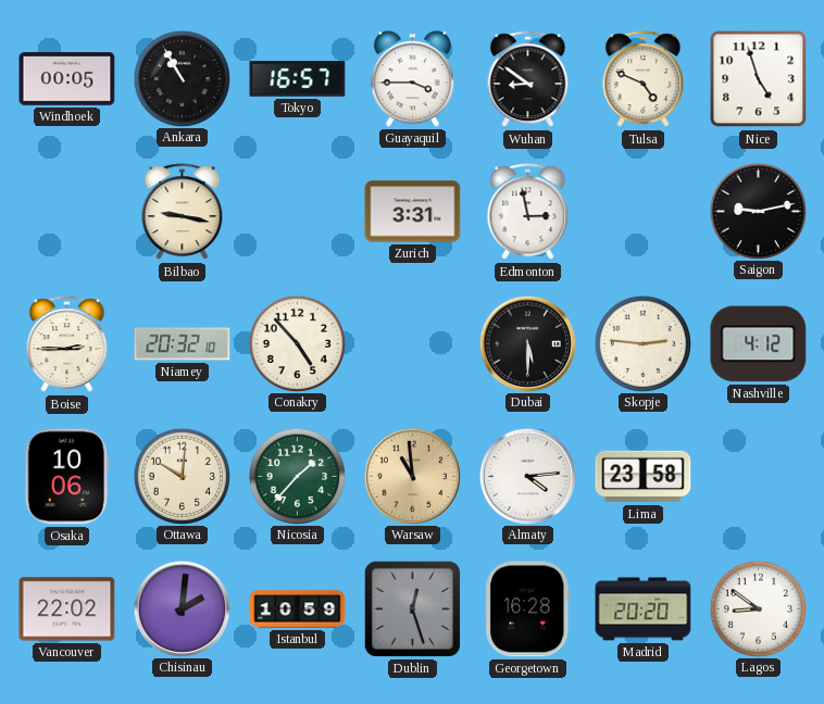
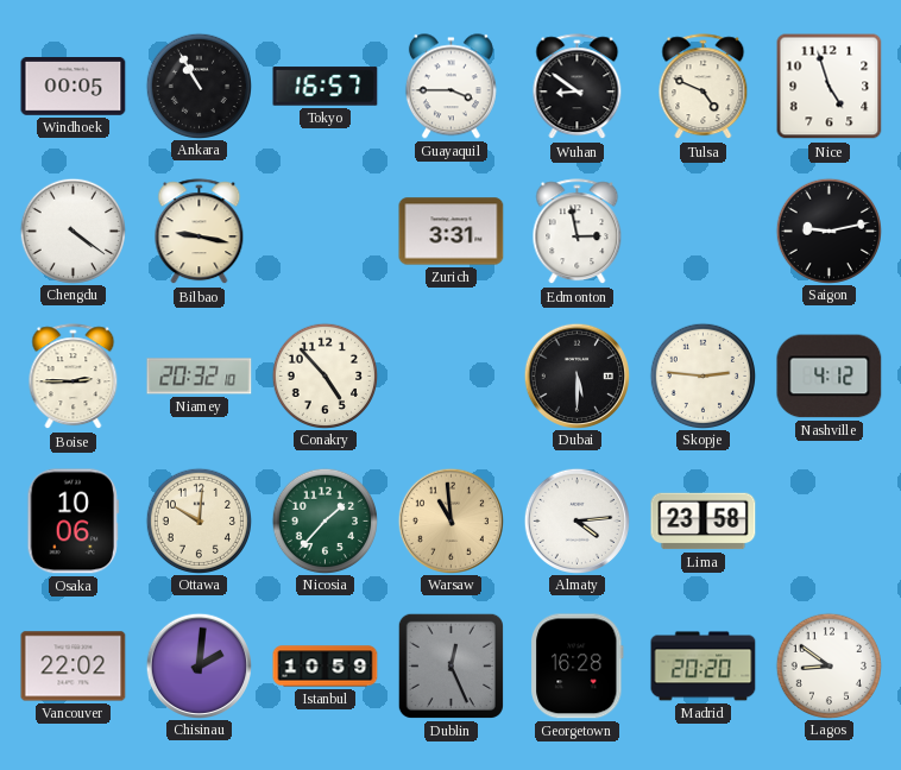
Chengdu: none -> 4:21
Dublin: 12:27 -> 12:26
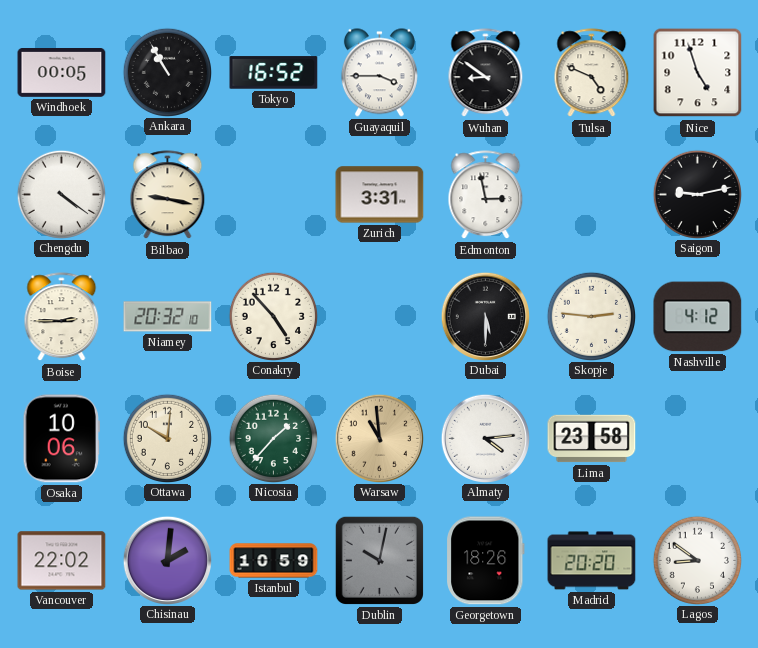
Tokyo: 16:57 -> 16:52
Dublin: 12:26 -> 10:02
Georgetown: 16:28 -> 18:26
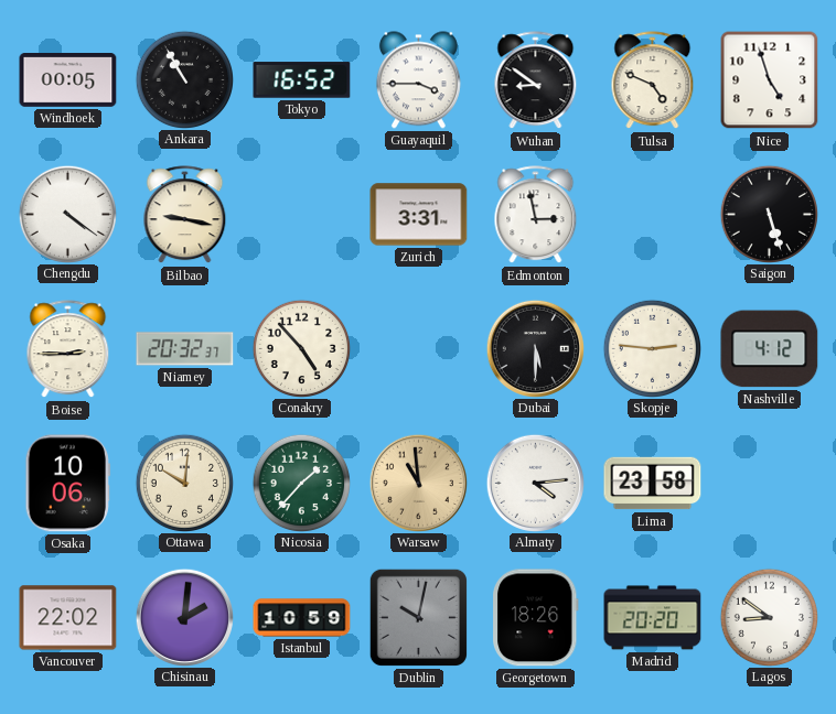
Saigon: 9:13 -> 5:27
Niamey: 20:32:10 -> 20:32:37
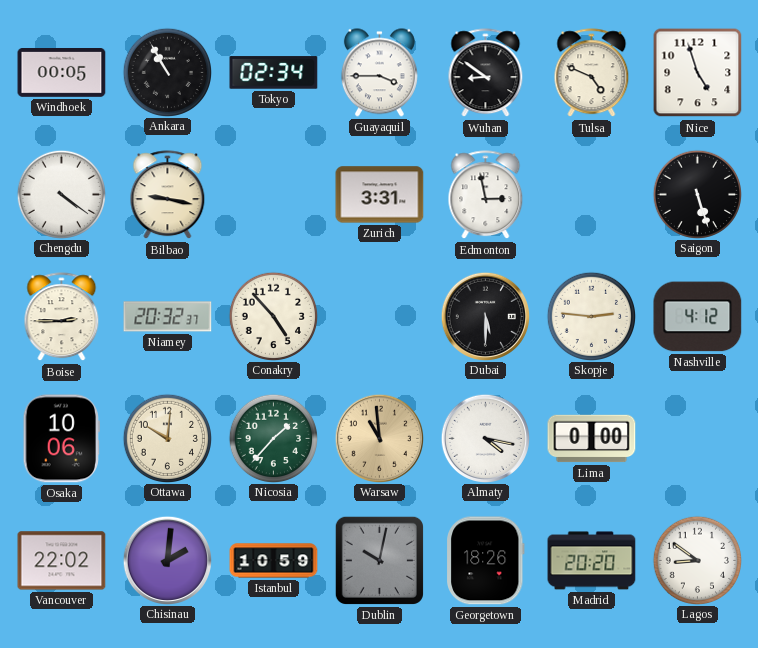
Tokyo: 16:52 -> 02:34
Almaty: 4:14 -> 4:17
Lima: 23:58 -> 0:00
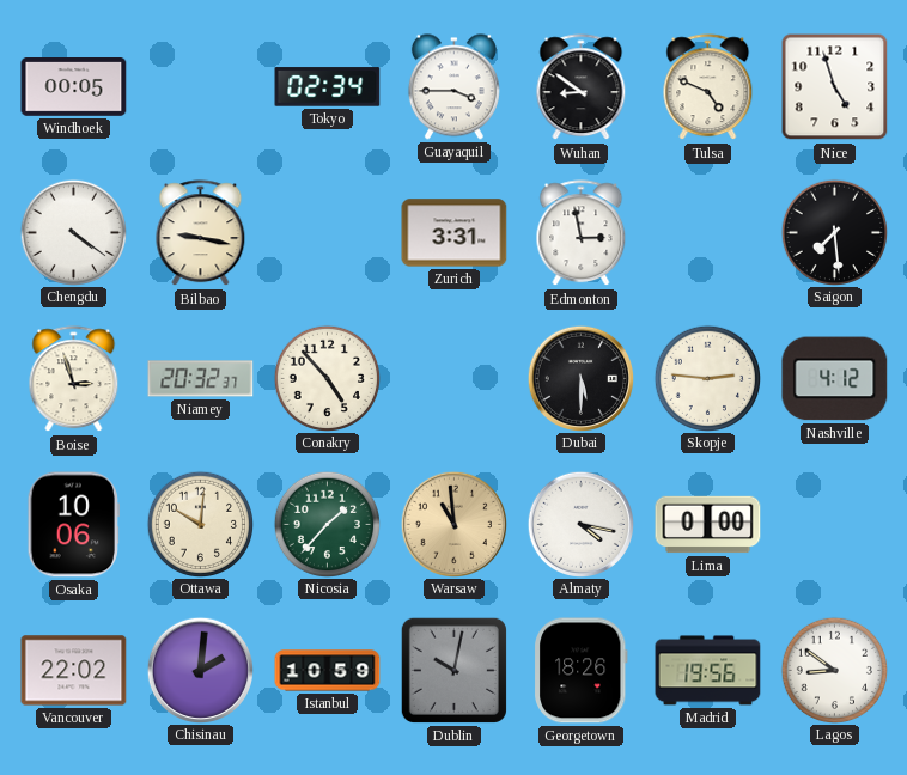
Ankara: 10:55 -> none
Saigon: 5:27 -> 7:29
Boise: 2:45 -> 2:57
Madrid: 20:20 -> 19:56
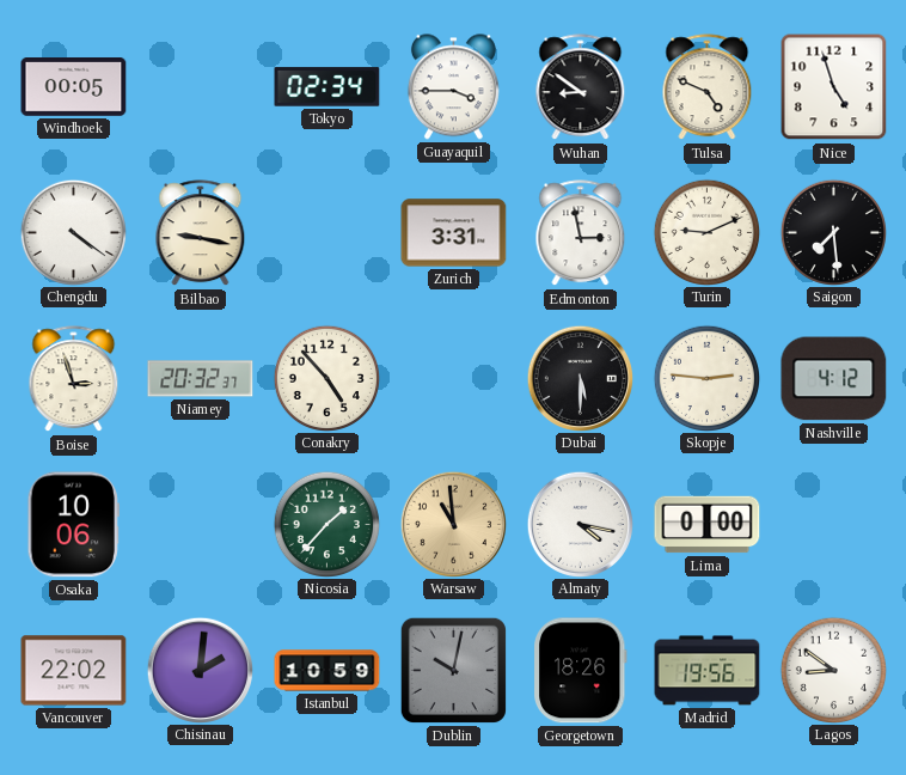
Turin: none -> 9:11
Ottawa: 10:01 -> none
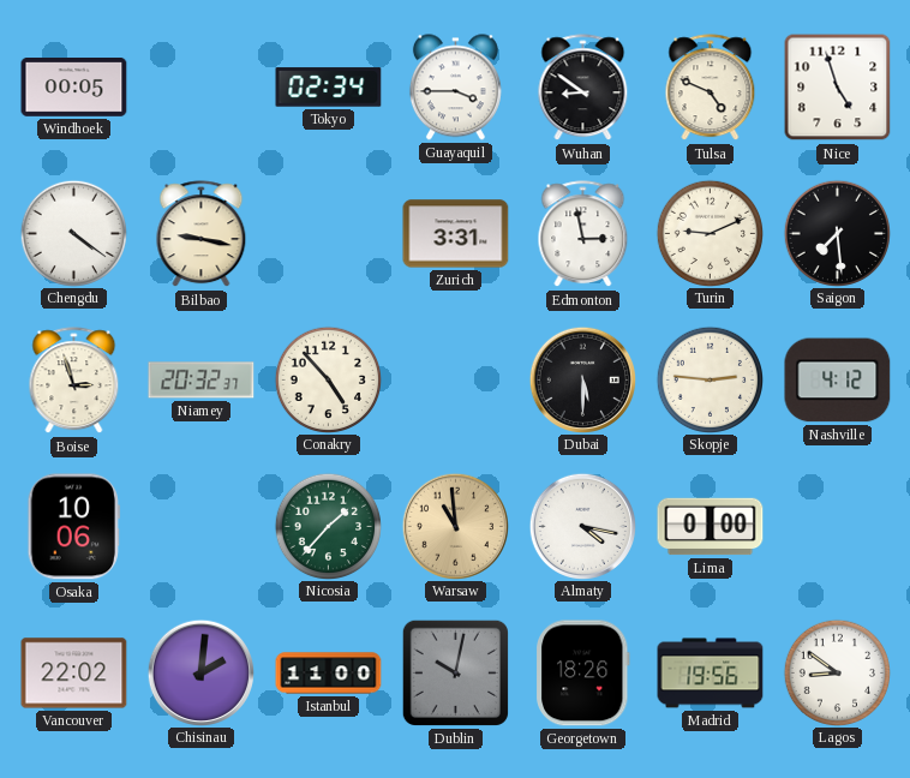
Istanbul: 10:59 -> 11:00
